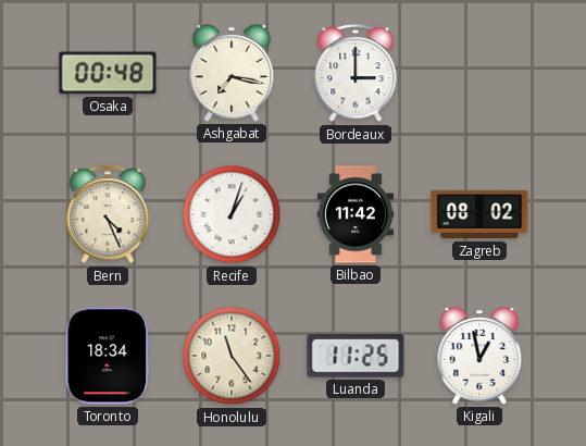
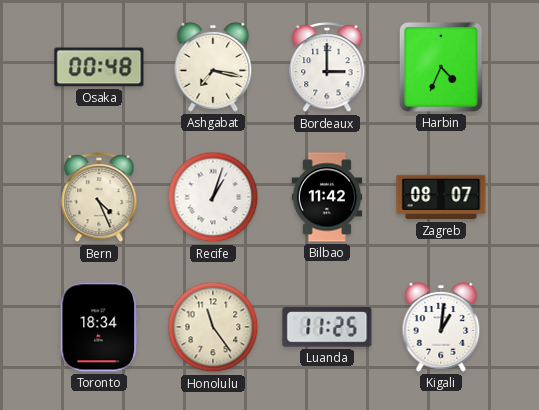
Harbin: none -> 4:34
Zagreb: 08:02 -> 08:07
Kigali: 12:58 -> 1:01
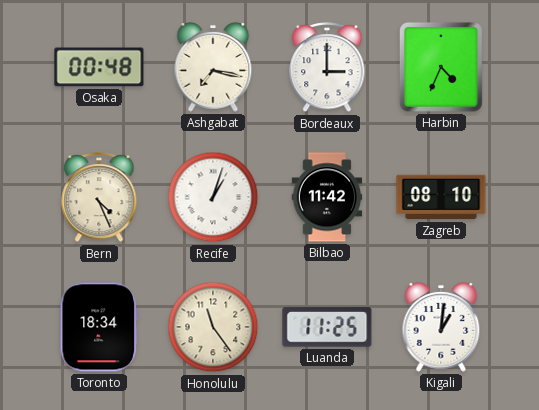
Zagreb: 08:07 -> 08:10
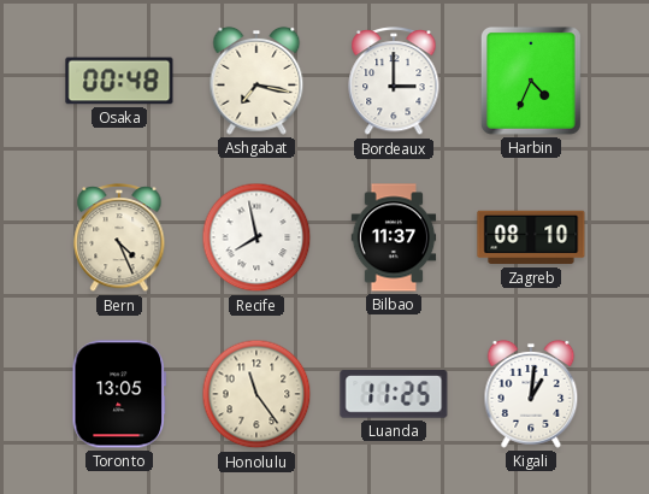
Recife: 1:03 -> 7:58
Bilbao: 11:42 -> 11:37
Toronto: 18:34 -> 13:05
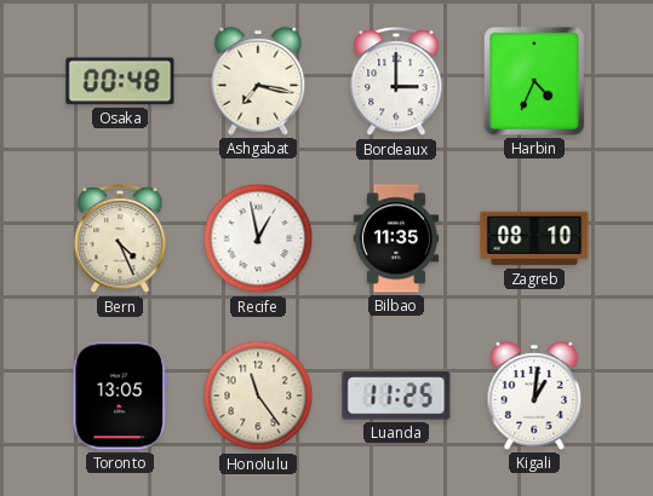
Recife: 7:58 -> 12:58
Bilbao: 11:37 -> 11:35
